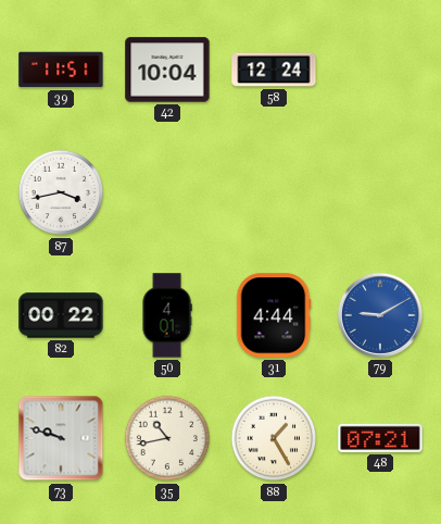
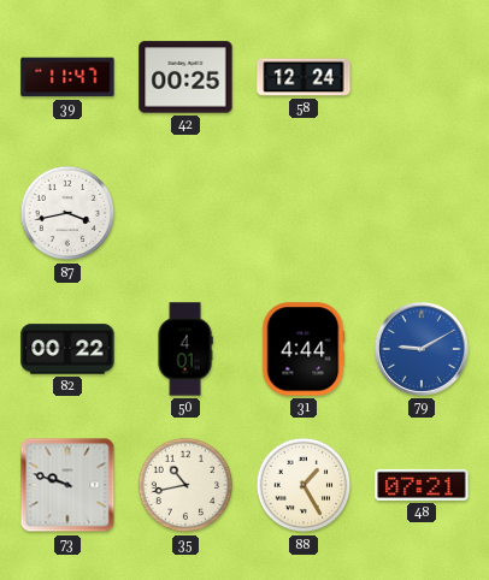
39: 11:51 -> 11:47
42: 10:04 -> 00:25
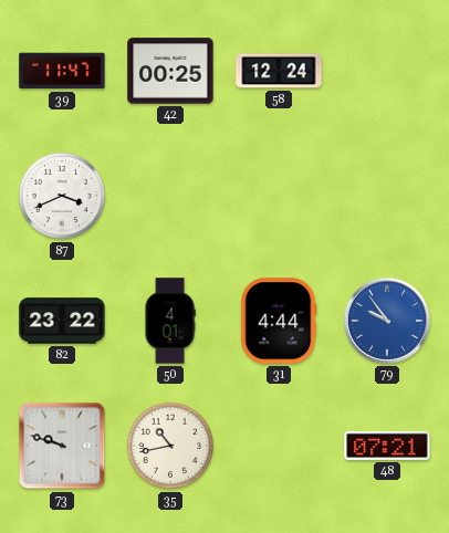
87: 3:43 -> 3:41
82: 00:22 -> 23:22
79: 9:10 -> 9:54
88: 1:25 -> none
